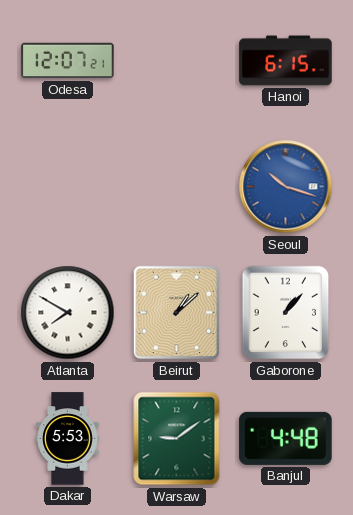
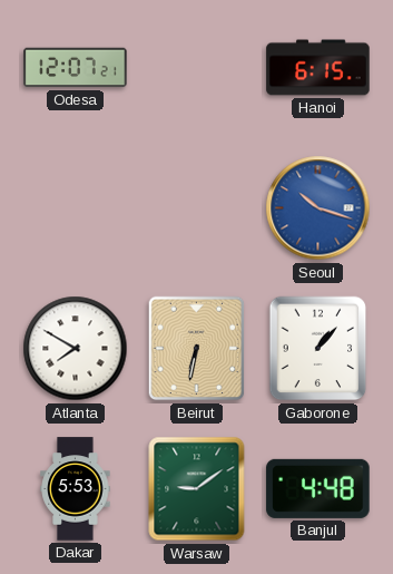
Beirut: 1:08 -> 6:32
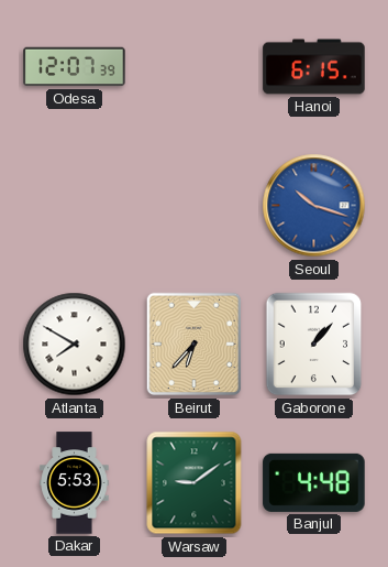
Odesa: 12:07:21 -> 12:07:39
Beirut: 6:32 -> 6:37
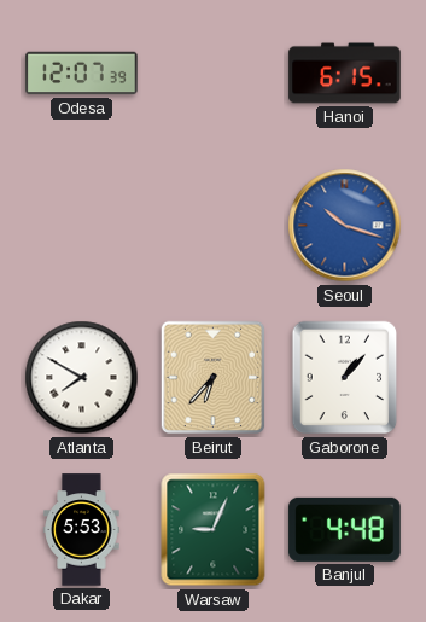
Warsaw: 9:09 -> 9:04
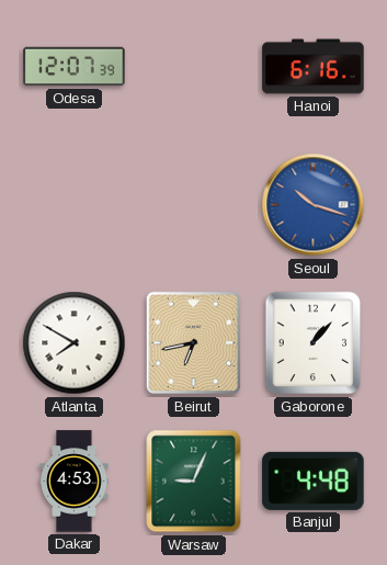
Hanoi: 6:15 -> 6:16
Beirut: 6:37 -> 6:43
Dakar: 5:53 -> 4:53
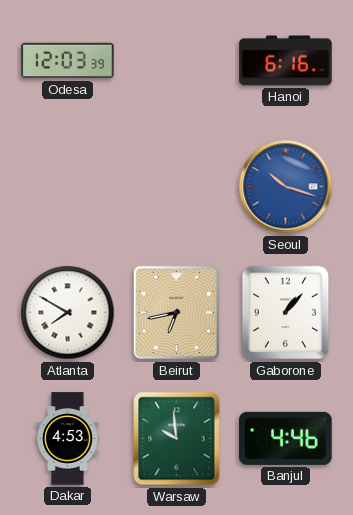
Odesa: 12:07 -> 12:03
Warsaw: 9:04 -> 9:59
Banjul: 4:48 -> 4:46
